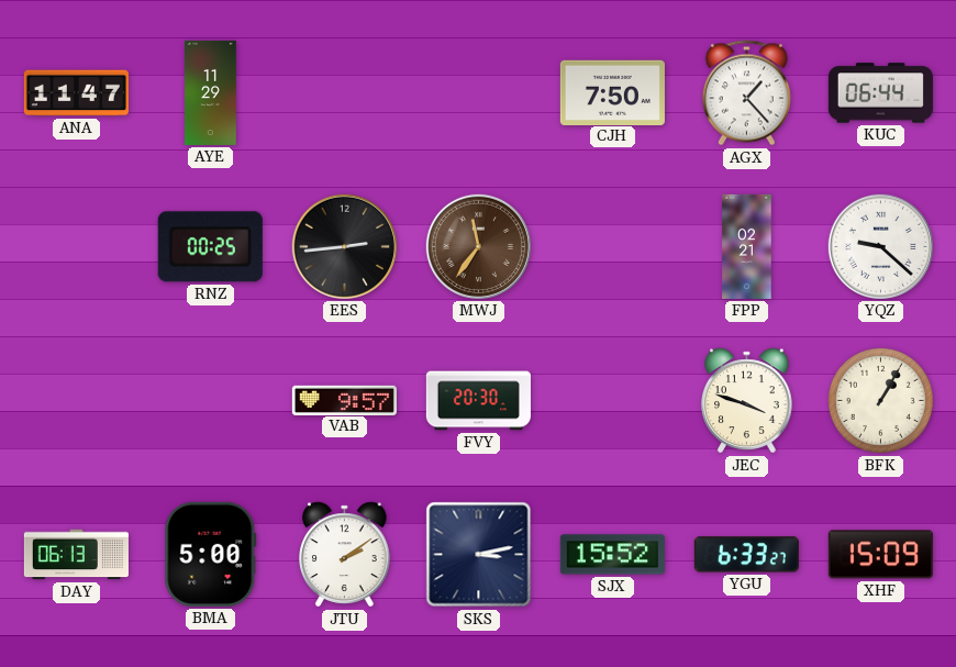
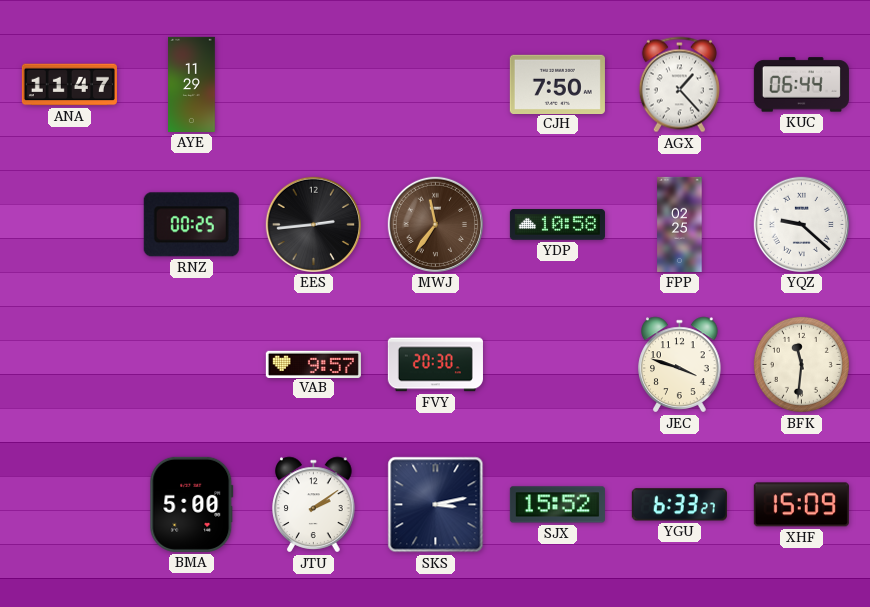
YDP: none -> 10:58
FPP: 02:21 -> 02:25
BFK: 1:05 -> 11:31
DAY: 06:13 -> none
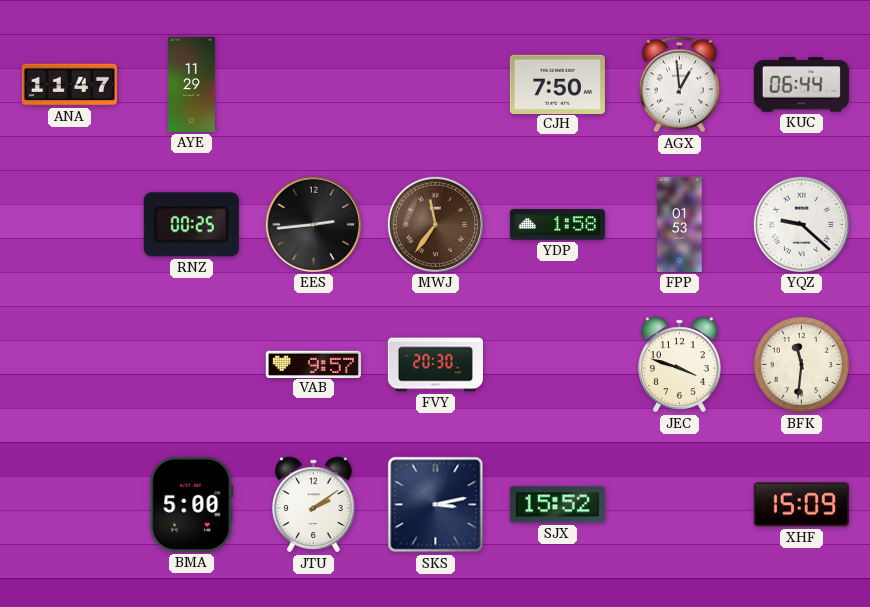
AGX: 1:23 -> 12:59
YDP: 10:58 -> 1:58
FPP: 02:25 -> 01:53
YGU: 6:33 -> none
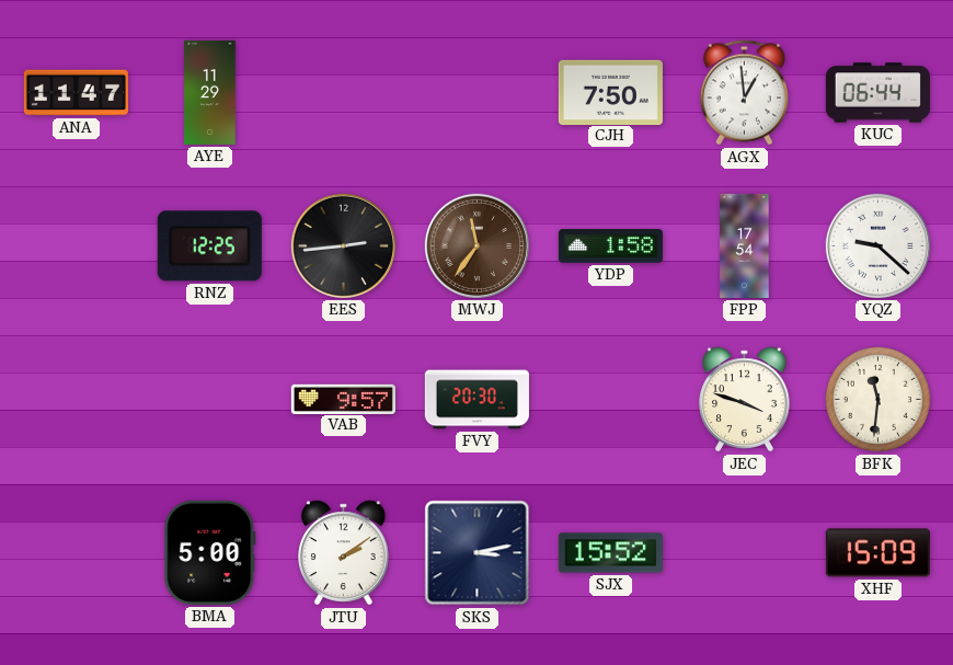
RNZ: 00:25 -> 12:25
FPP: 01:53 -> 17:54
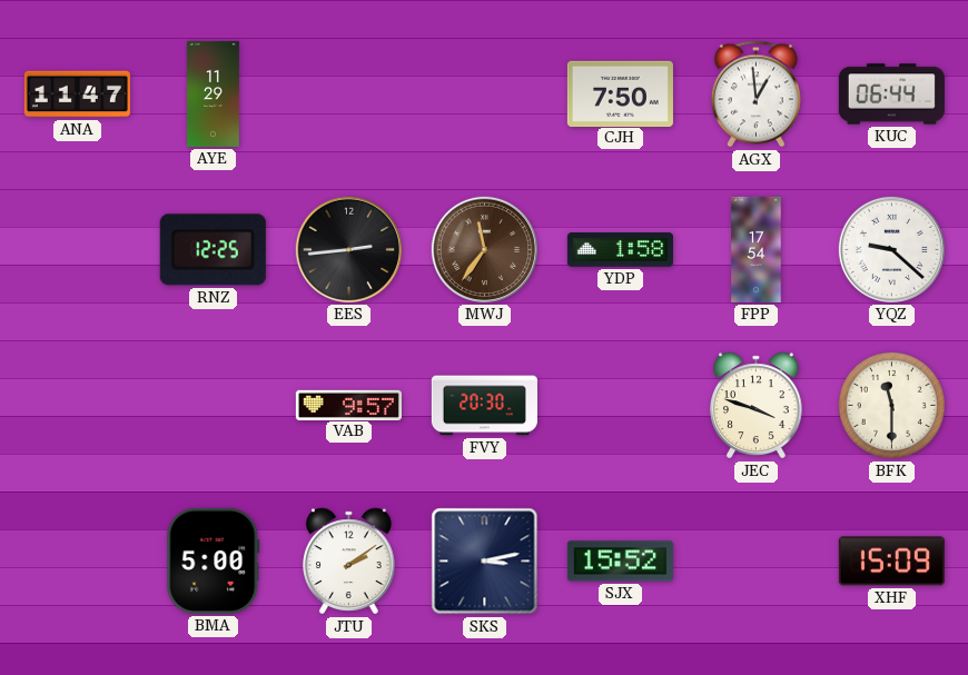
BFK: 11:31 -> 11:30
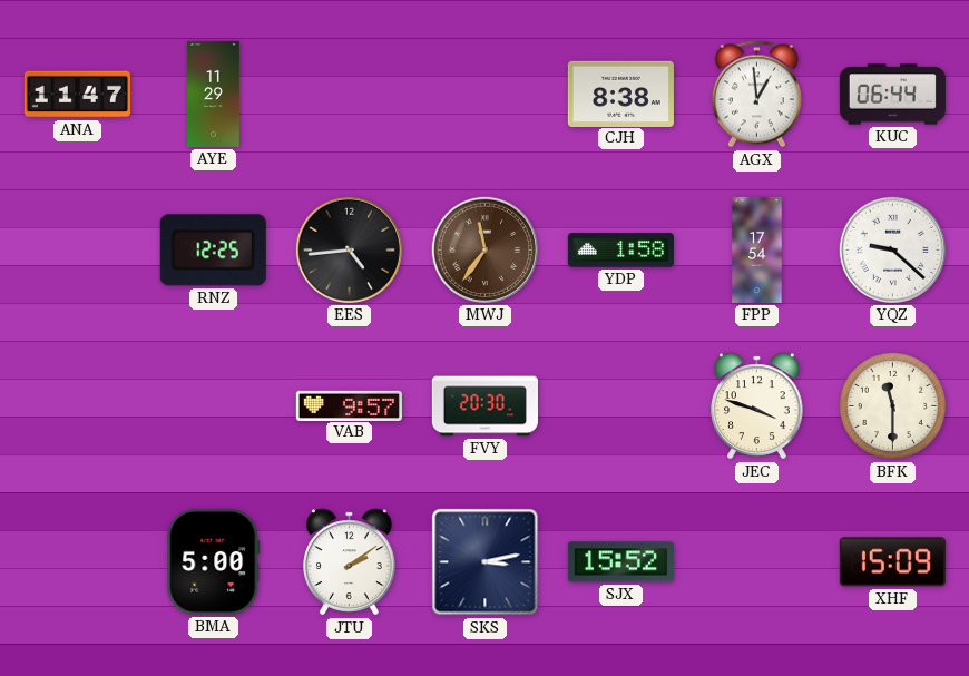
CJH: 7:50 -> 8:38
EES: 2:44 -> 4:44
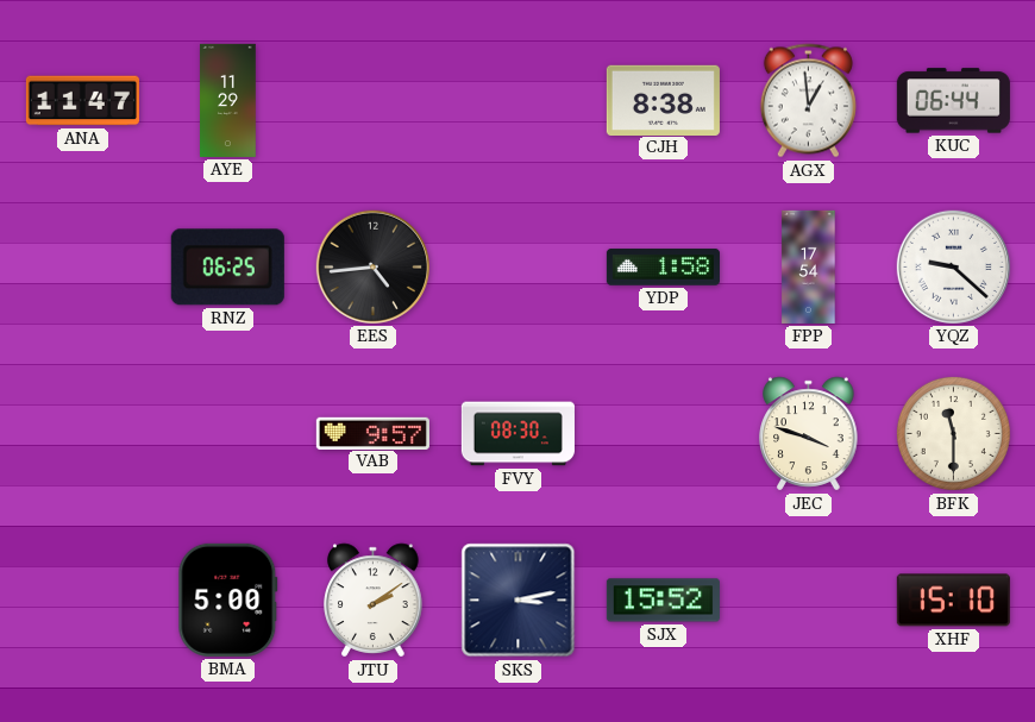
RNZ: 12:25 -> 06:25
MWJ: 11:36 -> none
FVY: 20:30 -> 08:30
XHF: 15:09 -> 15:10
